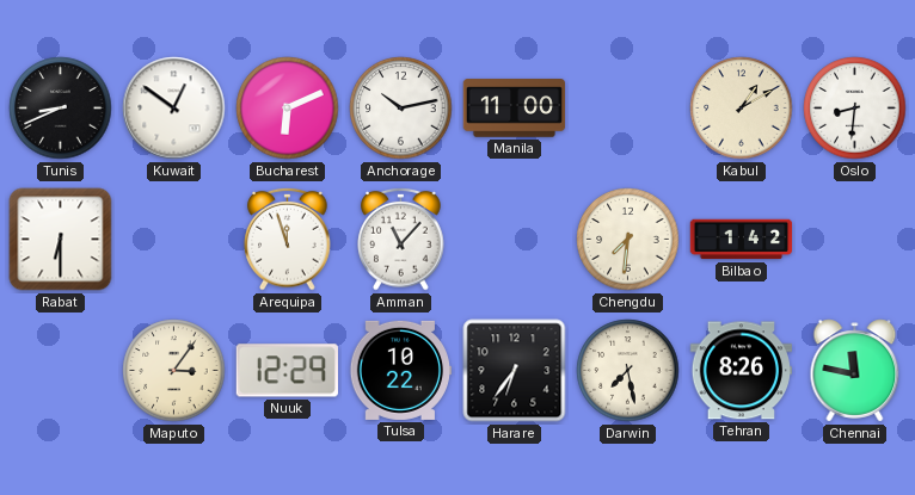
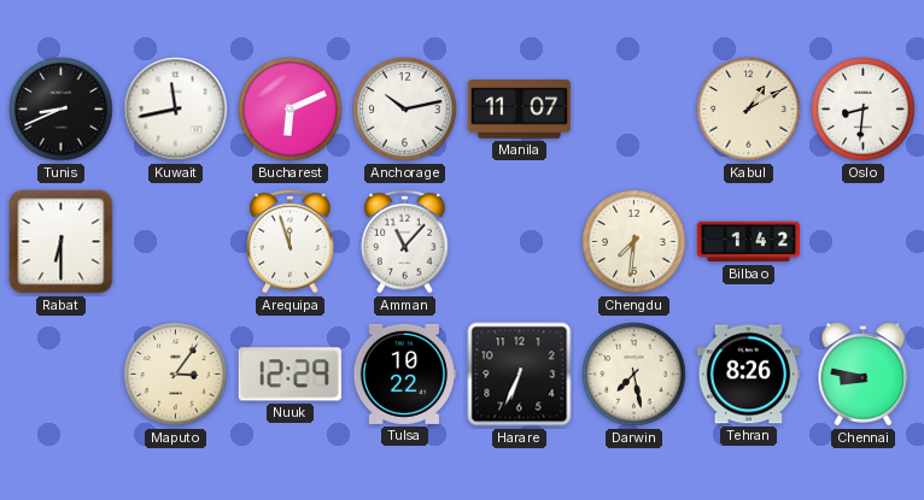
Kuwait: 12:51 -> 11:43
Manila: 11:00 -> 11:07
Harare: 6:36 -> 6:34
Chennai: 11:47 -> 8:47
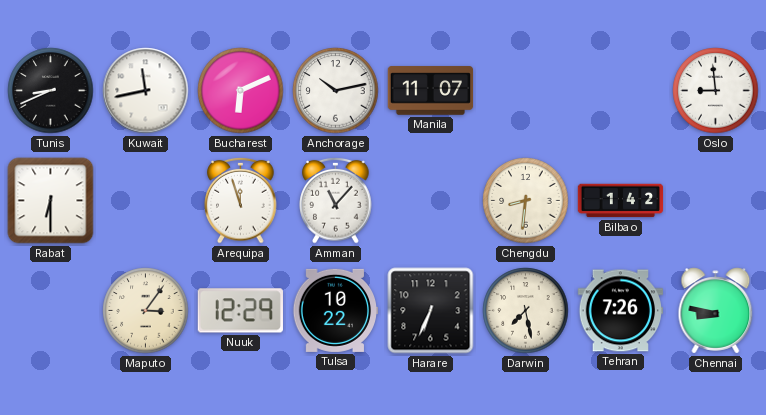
Kabul: 1:10 -> none
Oslo: 8:31 -> 8:59
Chengdu: 7:31 -> 8:31
Tehran: 8:26 -> 7:26
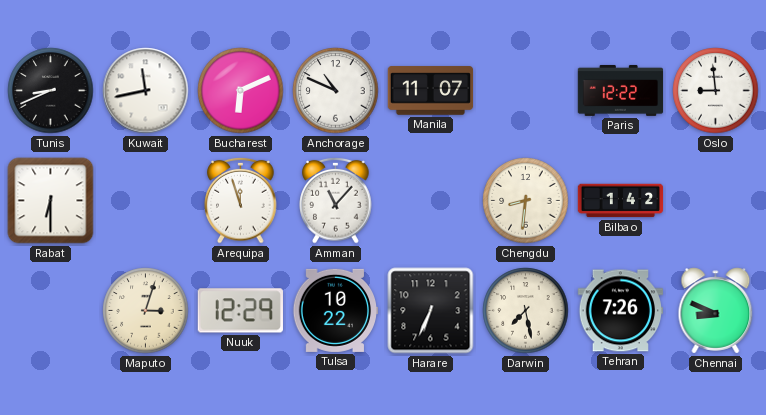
Anchorage: 10:13 -> 10:49
Paris: none -> 12:22
Maputo: 3:06 -> 3:03
Chennai: 8:47 -> 8:49
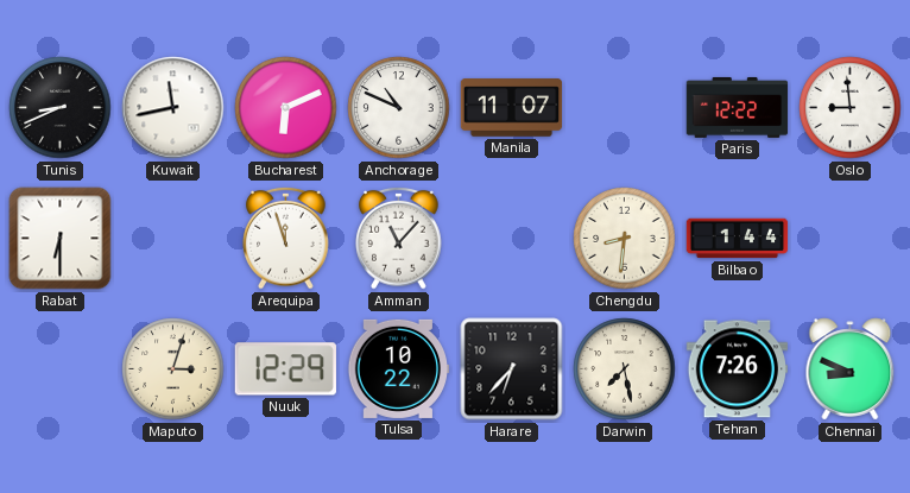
Bilbao: 1:42 -> 1:44
Harare: 6:34 -> 6:37
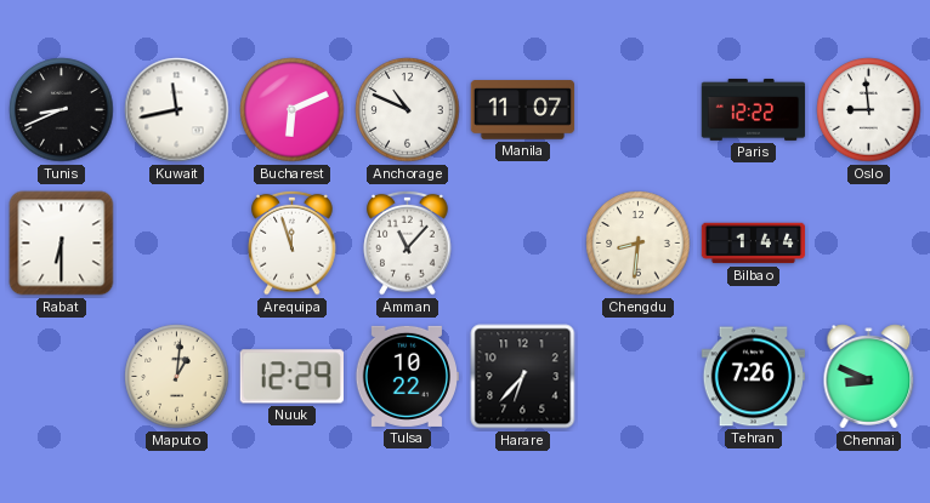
Maputo: 3:03 -> 1:01
Darwin: 7:28 -> none
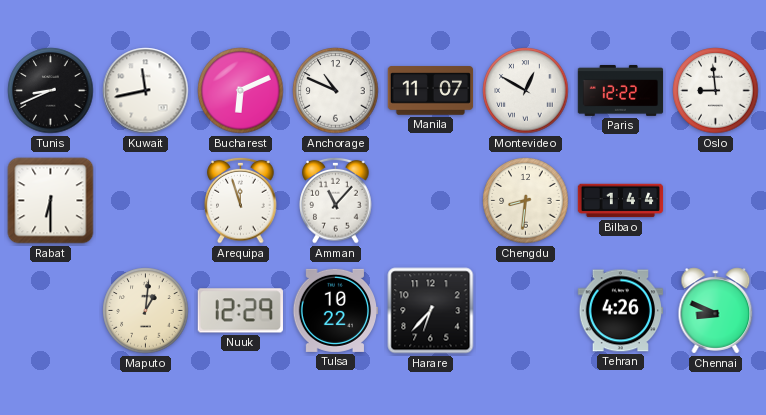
Montevideo: none -> 12:50
Tehran: 7:26 -> 4:26
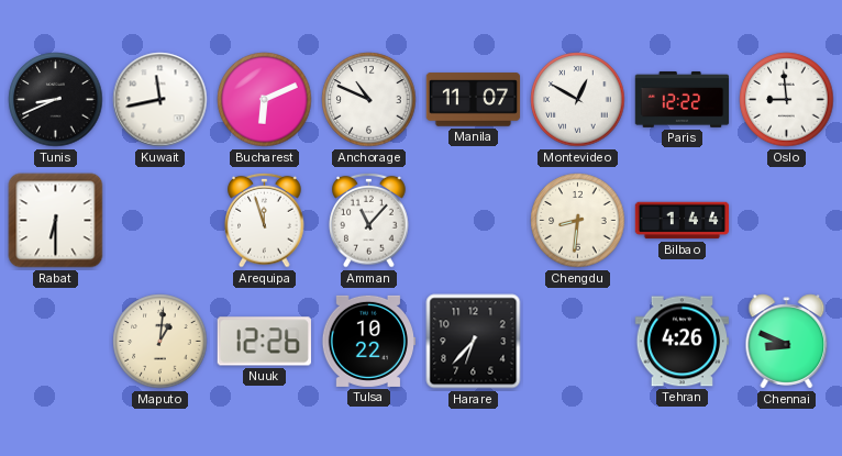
Nuuk: 12:29 -> 12:26
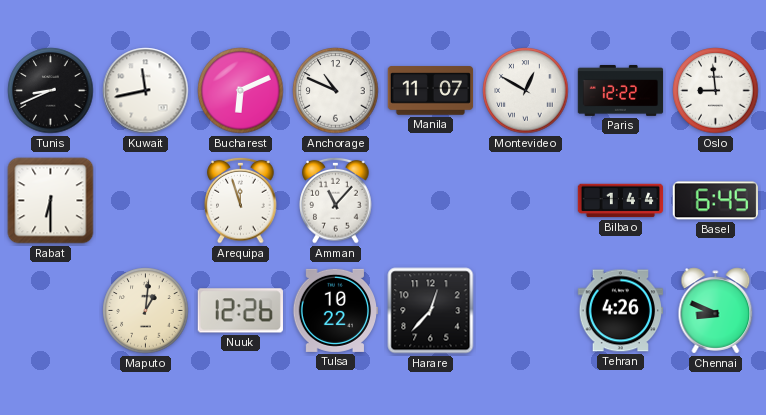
Chengdu: 8:31 -> none
Basel: none -> 6:45
Harare: 6:37 -> 12:37
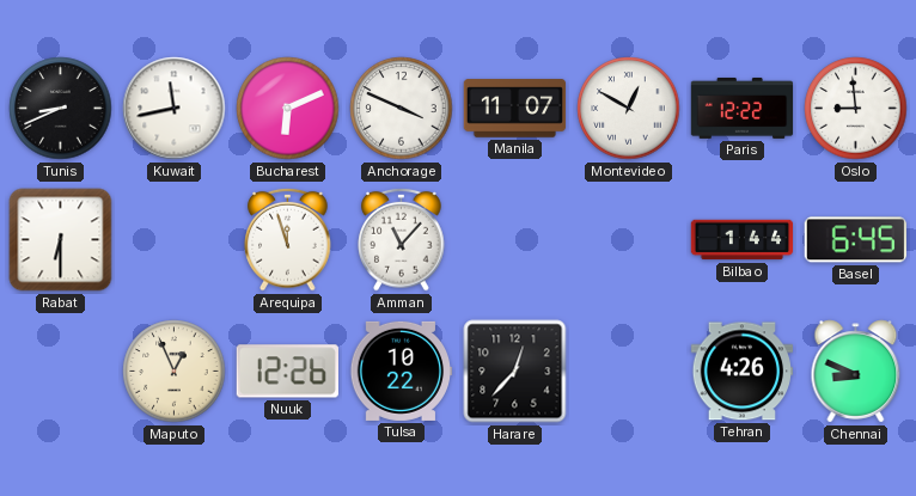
Anchorage: 10:49 -> 3:49
Maputo: 1:01 -> 12:56
